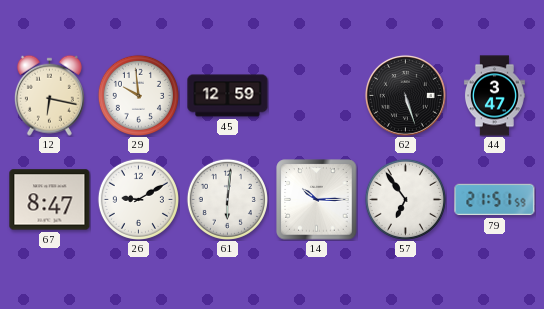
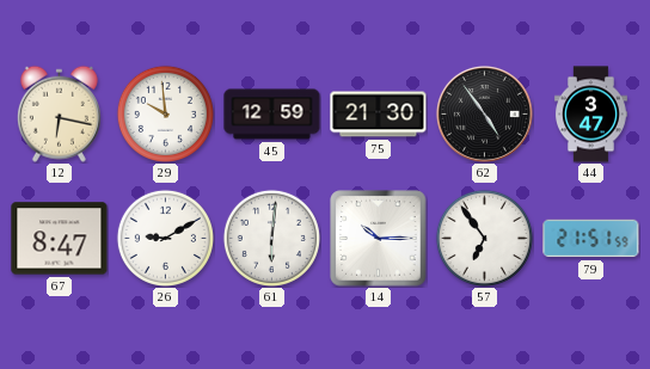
75: none -> 21:30
62: 5:27 -> 4:54
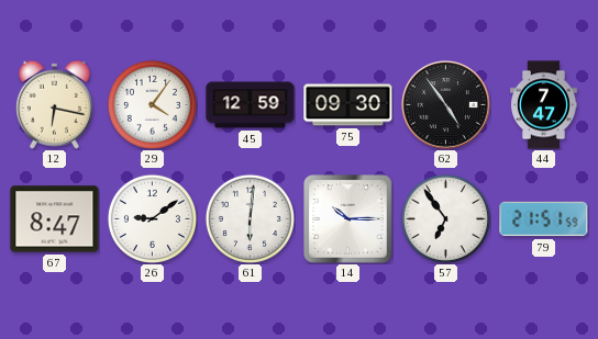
29: 9:59 -> 4:06
75: 21:30 -> 09:30
44: 3:47 -> 7:47
26: 9:10 -> 9:09
